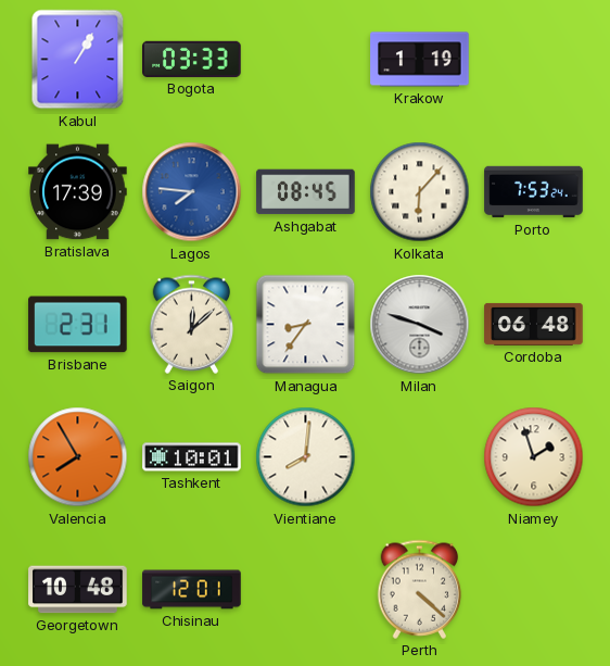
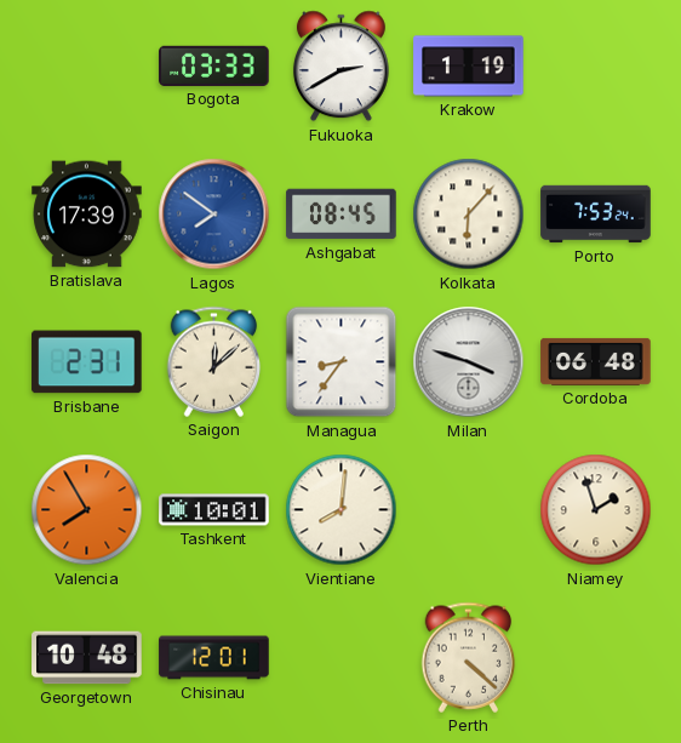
Kabul: 1:05 -> none
Fukuoka: none -> 2:40
Lagos: 7:46 -> 7:51
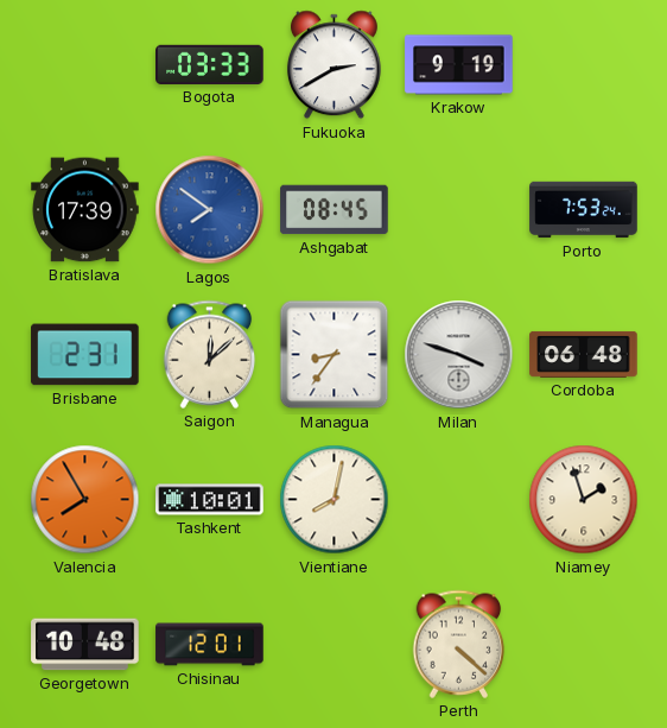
Krakow: 1:19 -> 9:19
Kolkata: 6:07 -> none
Vientiane: 8:01 -> 8:02
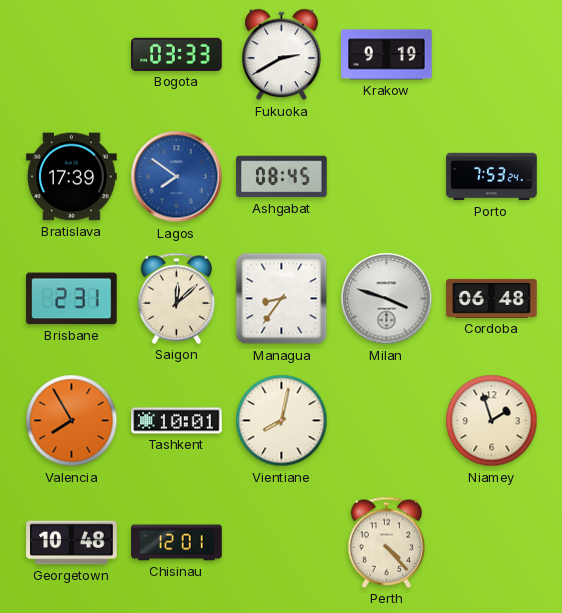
Perth: 4:22 -> 4:23
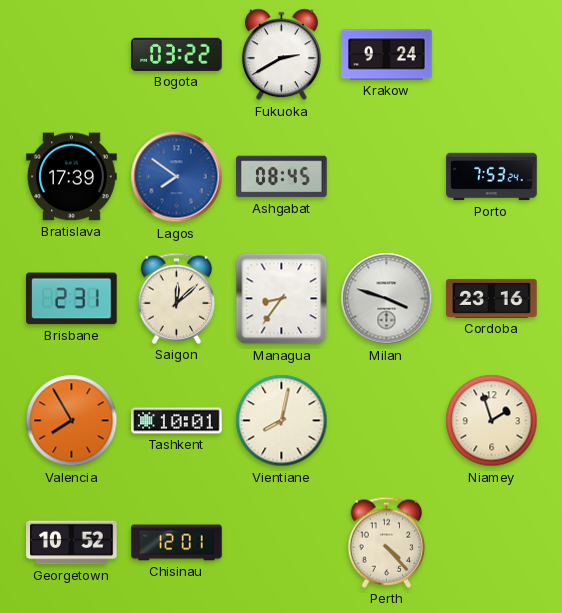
Bogota: 03:33 -> 03:22
Krakow: 9:19 -> 9:24
Cordoba: 06:48 -> 23:16
Georgetown: 10:48 -> 10:52
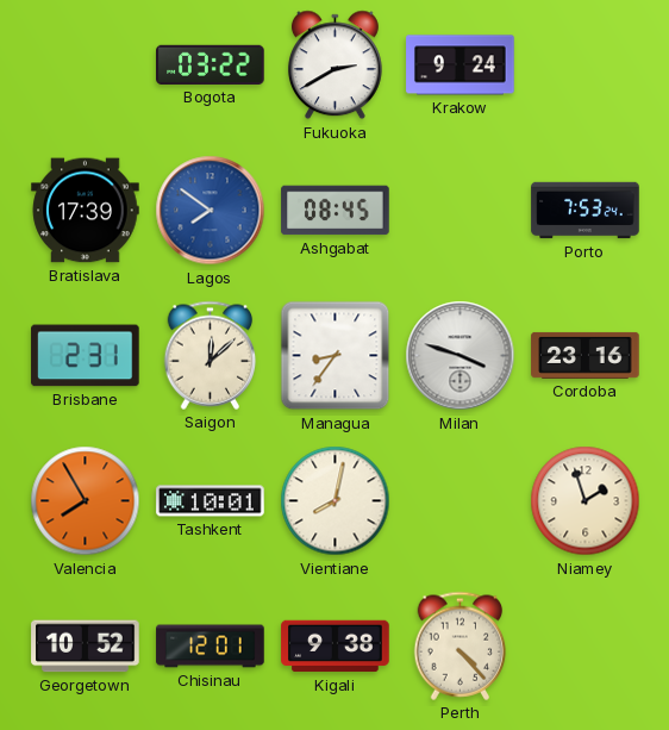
Kigali: none -> 9:38
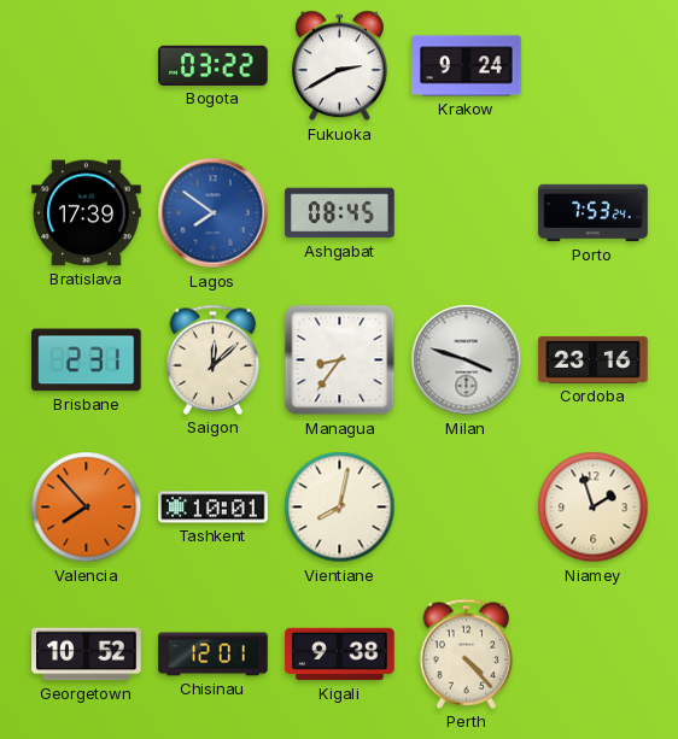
Valencia: 7:55 -> 7:53
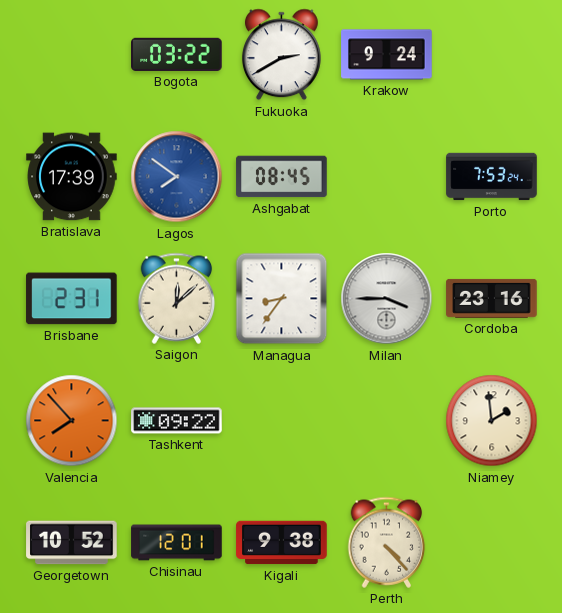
Milan: 3:48 -> 3:45
Tashkent: 10:01 -> 09:22
Vientiane: 8:02 -> none
Niamey: 1:57 -> 1:59
